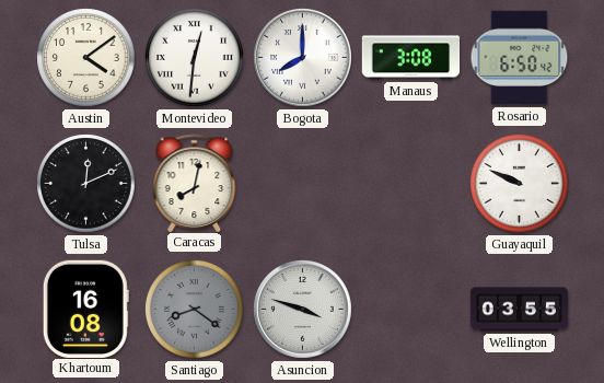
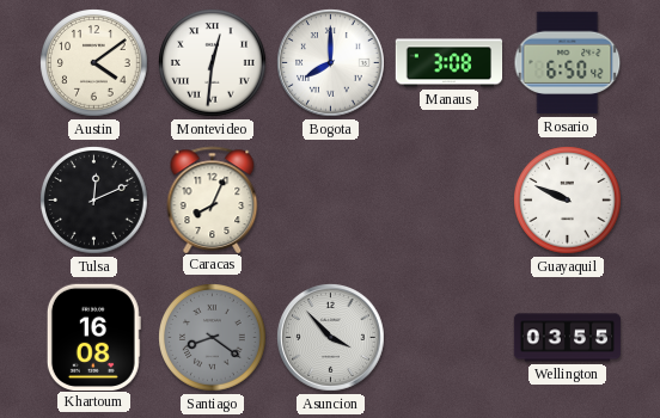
Caracas: 8:02 -> 8:04
Asuncion: 3:48 -> 3:53
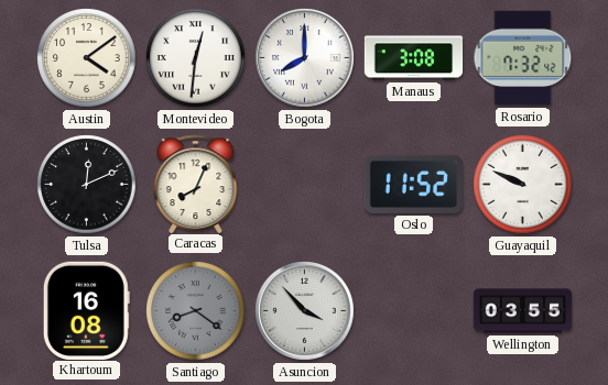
Rosario: 6:50 -> 7:32
Oslo: none -> 11:52
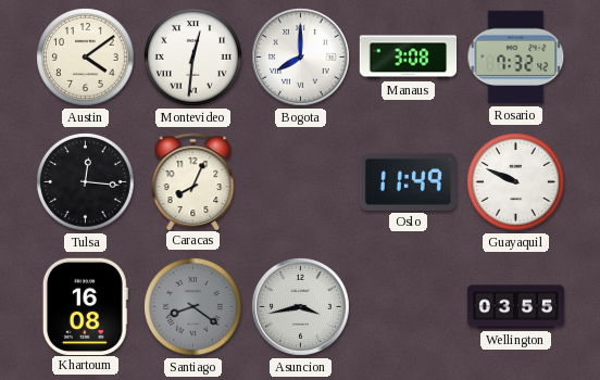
Tulsa: 12:11 -> 12:16
Oslo: 11:52 -> 11:49
Asuncion: 3:53 -> 3:43
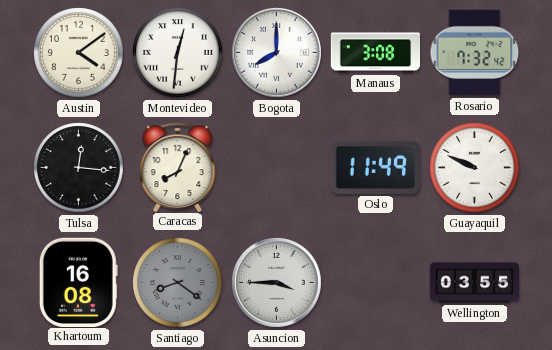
Asuncion: 3:43 -> 3:45
